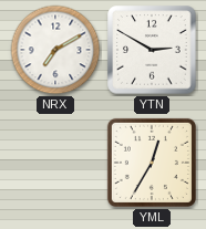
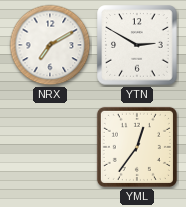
YML: 12:35 -> 12:36
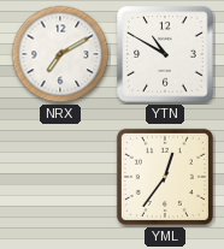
YTN: 2:50 -> 10:50
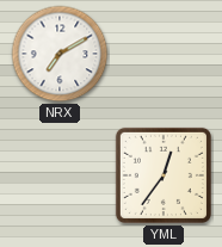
YTN: 10:50 -> none
